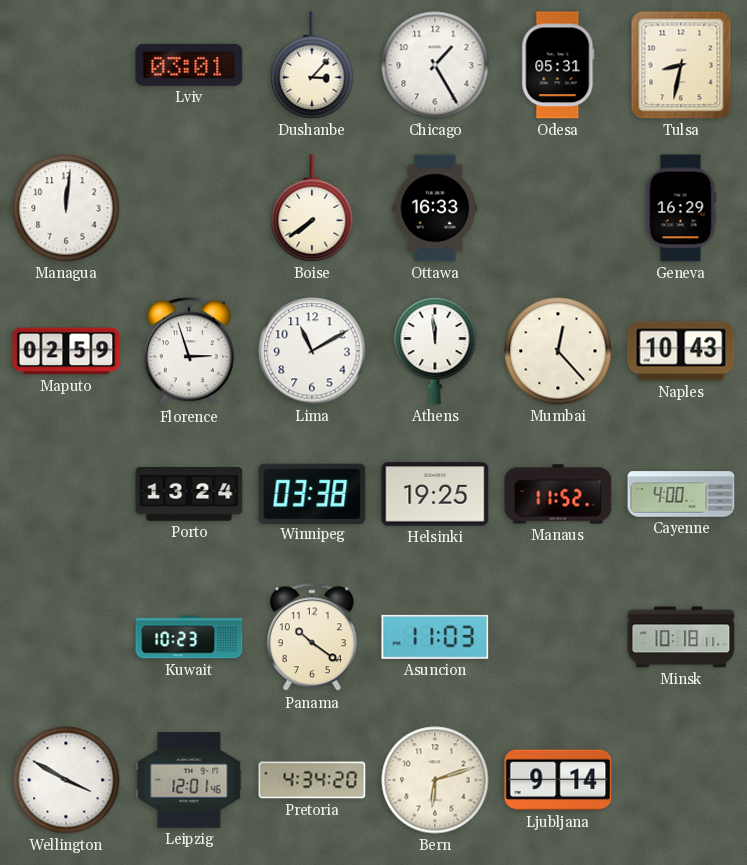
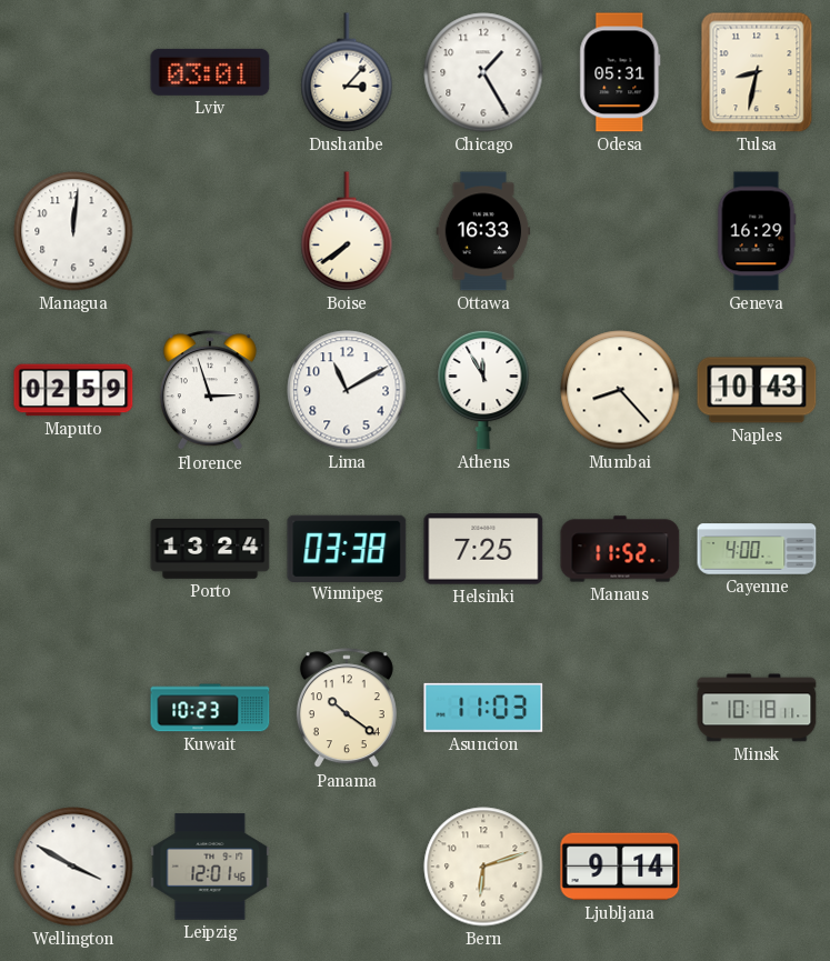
Athens: 11:59 -> 11:55
Mumbai: 12:23 -> 8:23
Helsinki: 19:25 -> 7:25
Pretoria: 4:34 -> none
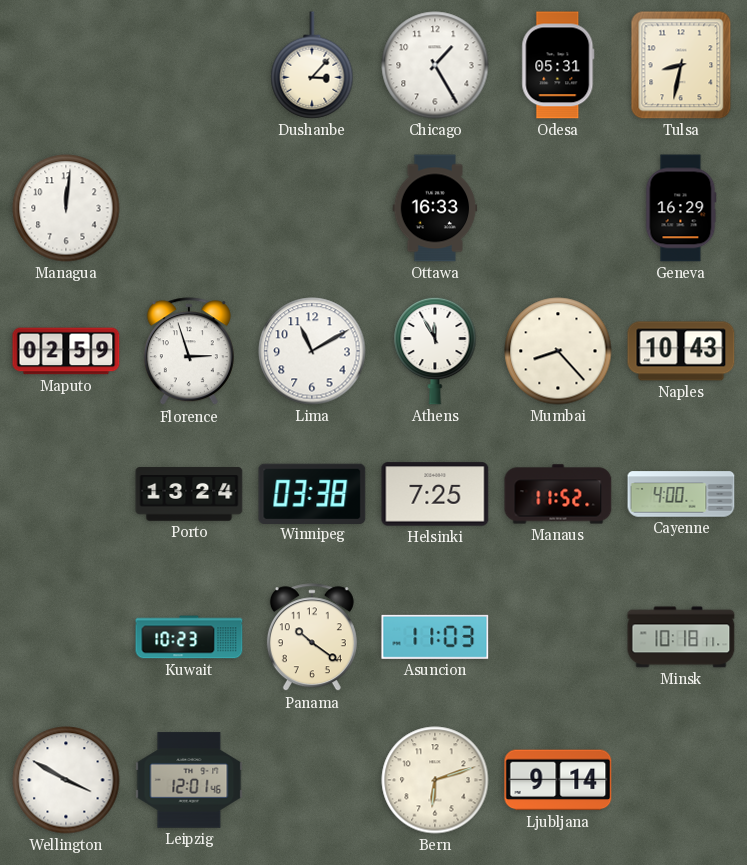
Lviv: 03:01 -> none
Boise: 7:39 -> none
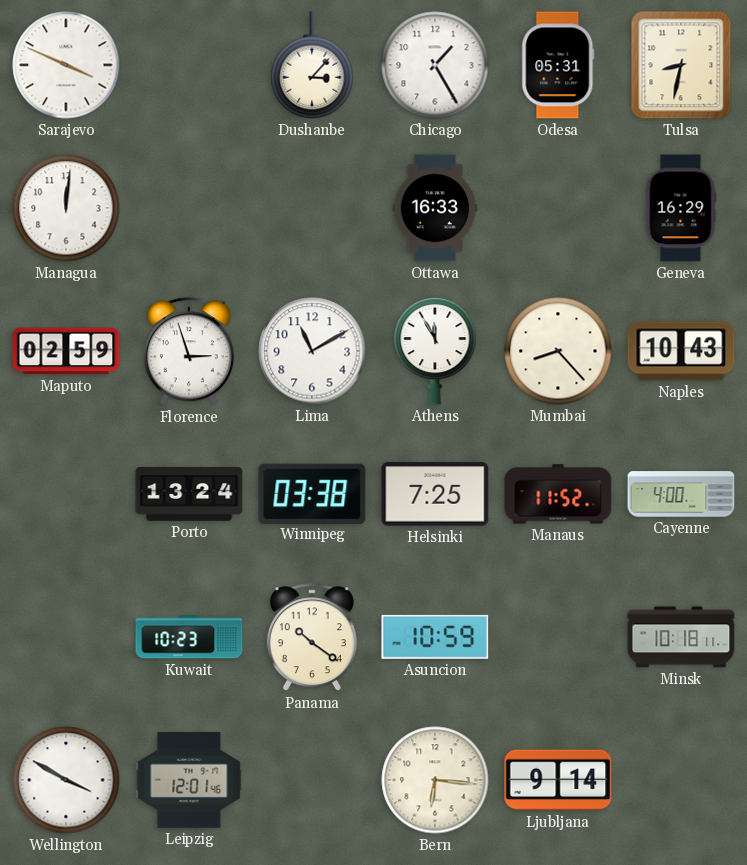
Sarajevo: none -> 3:49
Asuncion: 11:03 -> 10:59
Bern: 6:12 -> 6:16
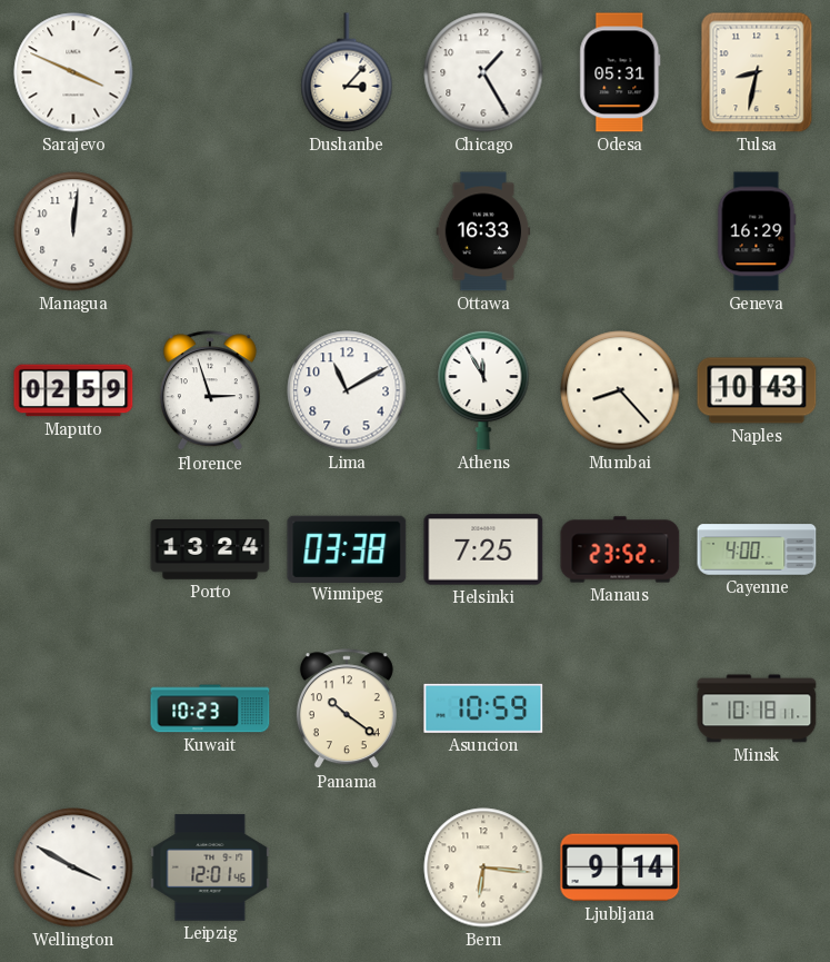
Manaus: 11:52 -> 23:52
